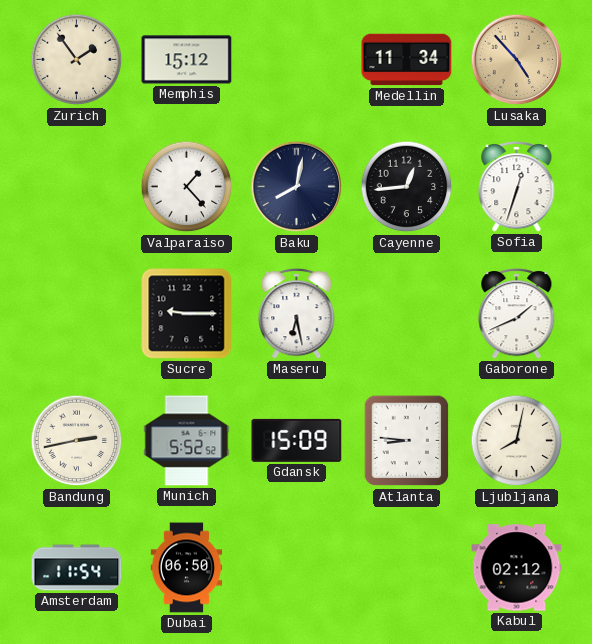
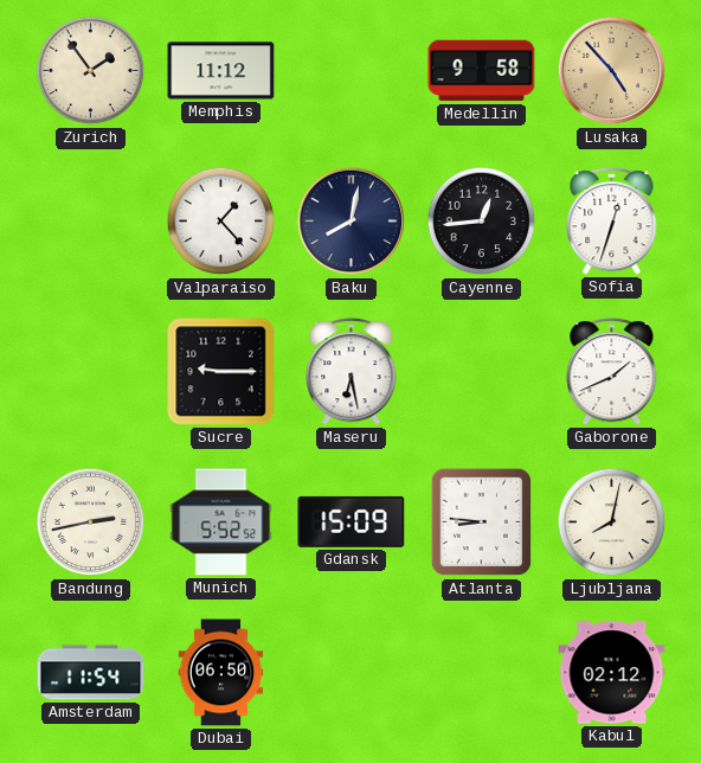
Memphis: 15:12 -> 11:12
Medellin: 11:34 -> 9:58
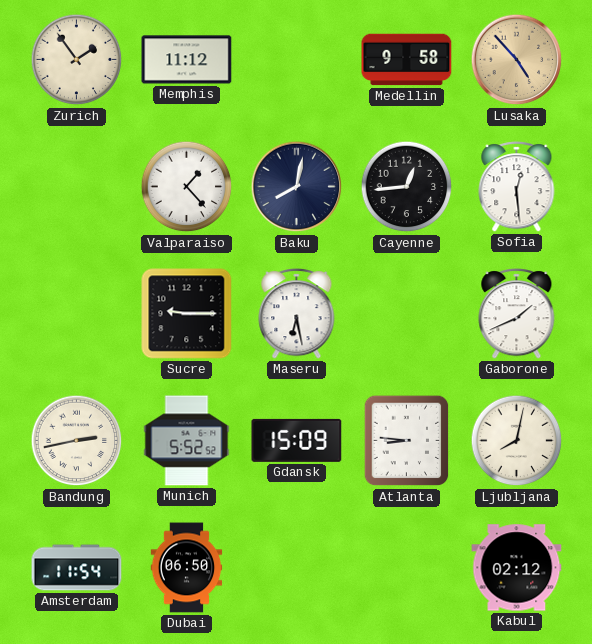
Sofia: 12:33 -> 12:29
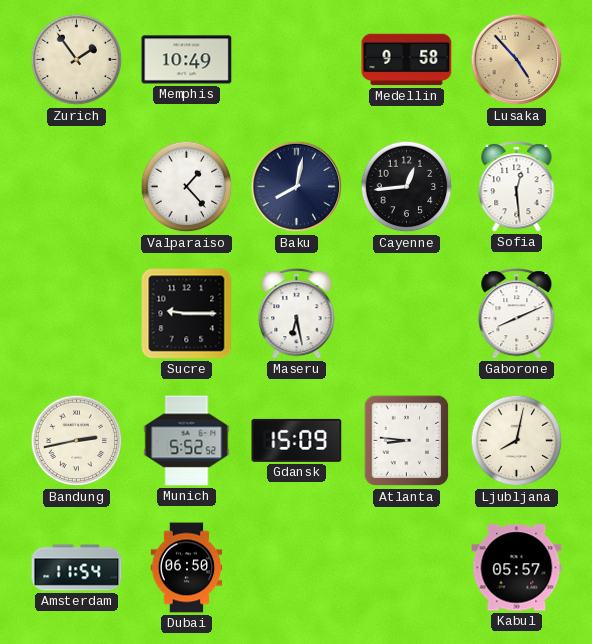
Memphis: 11:12 -> 10:49
Gaborone: 1:41 -> 8:11
Kabul: 02:12 -> 05:57
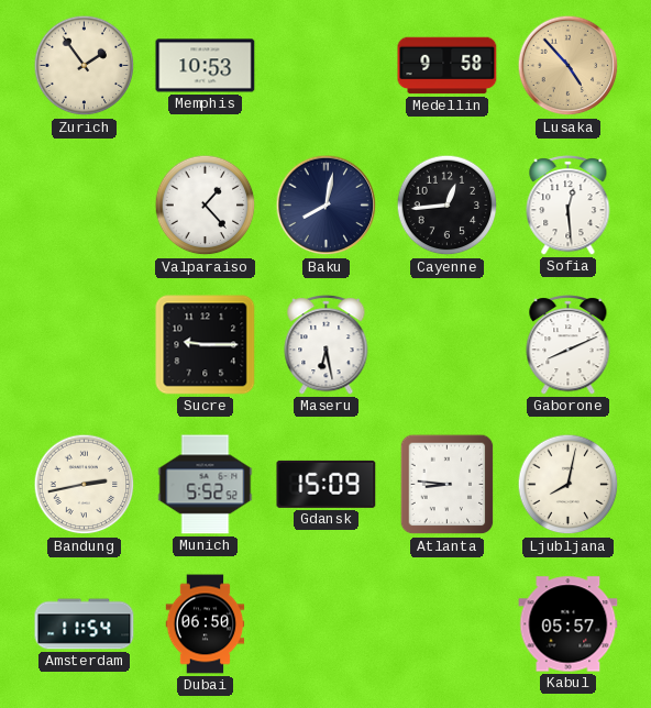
Memphis: 10:49 -> 10:53
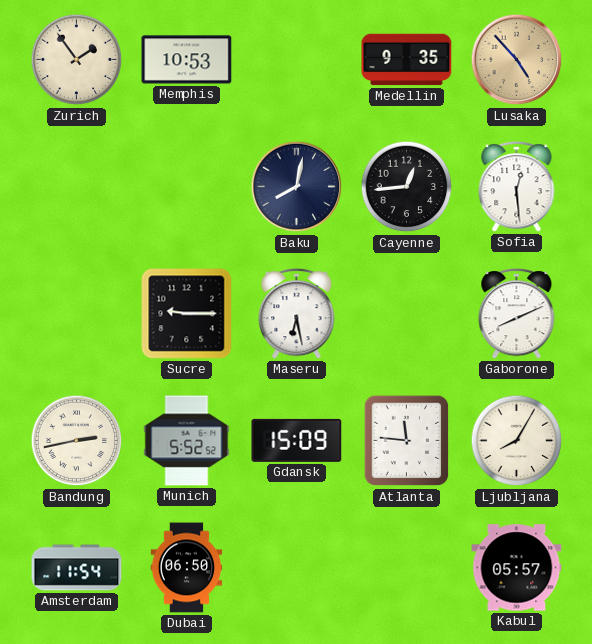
Medellin: 9:58 -> 9:35
Valparaiso: 1:23 -> none
Atlanta: 8:46 -> 11:46
Ljubljana: 8:02 -> 8:05
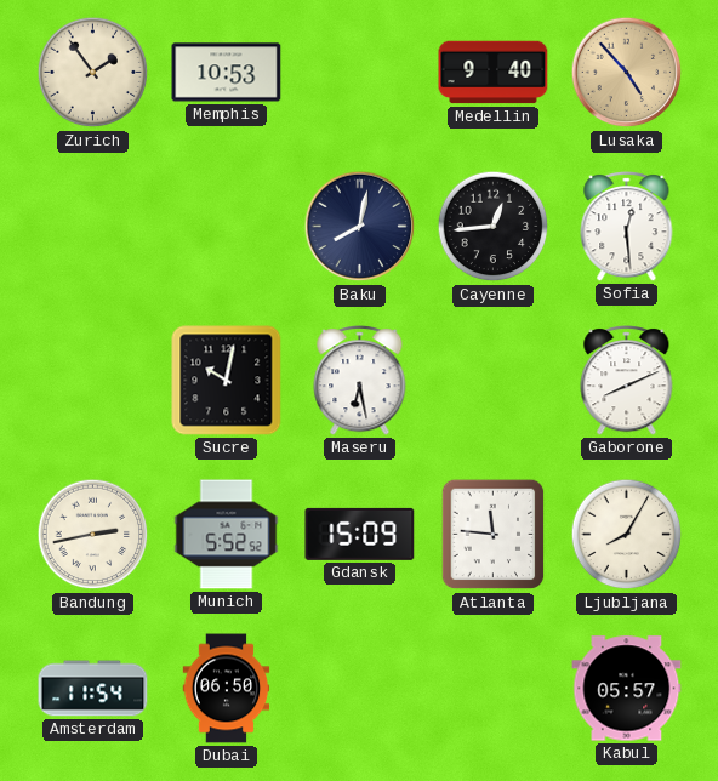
Medellin: 9:35 -> 9:40
Sucre: 9:15 -> 10:02
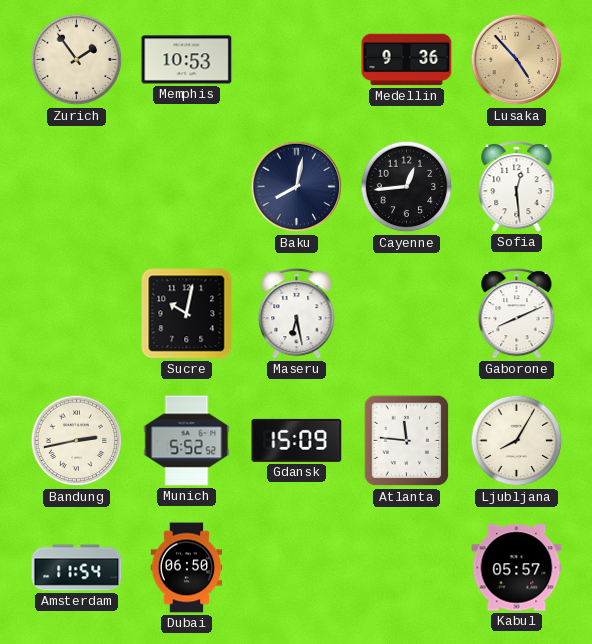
Medellin: 9:40 -> 9:36
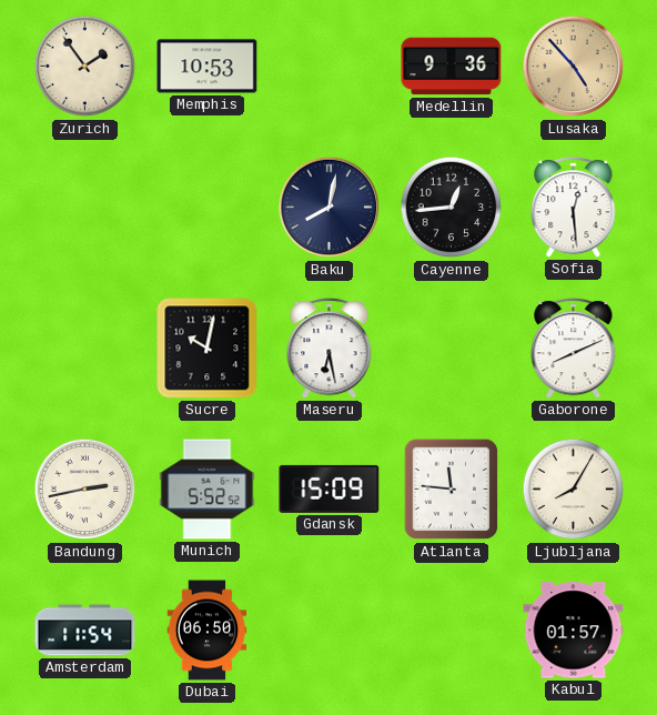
Kabul: 05:57 -> 01:57
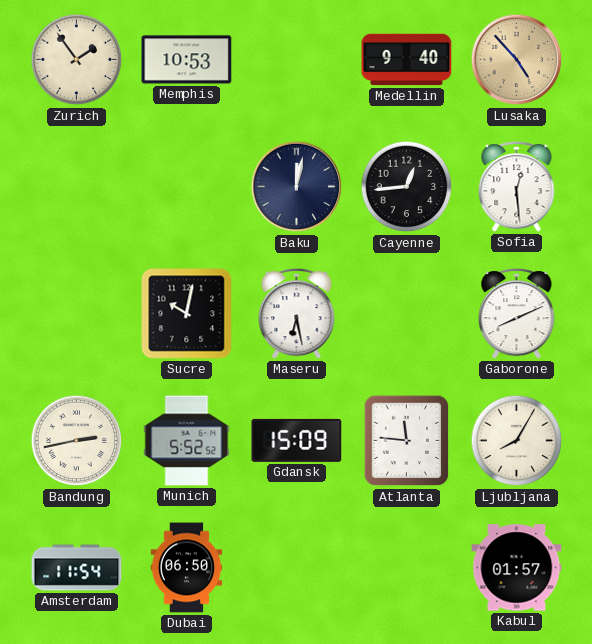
Medellin: 9:36 -> 9:40
Baku: 8:02 -> 12:02
